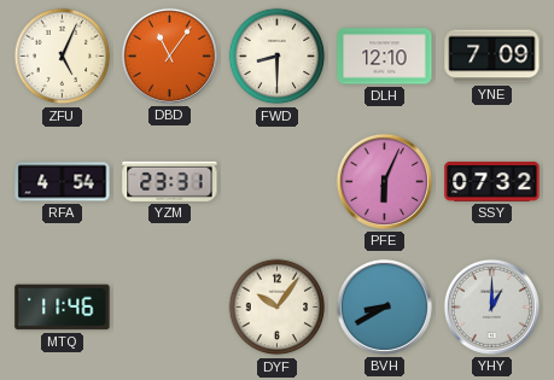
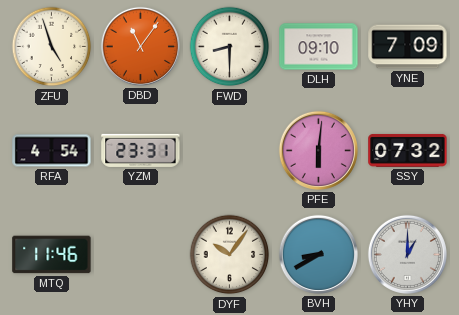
ZFU: 5:04 -> 4:57
DLH: 12:10 -> 09:10
PFE: 6:04 -> 6:01
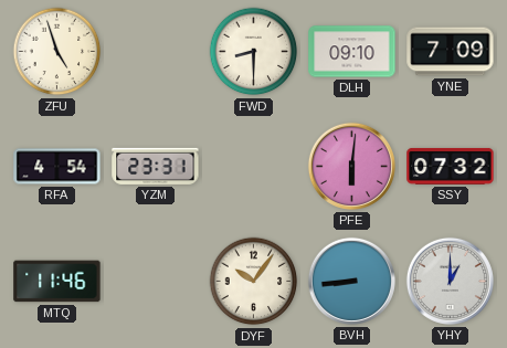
DBD: 11:06 -> none
BVH: 8:40 -> 8:44
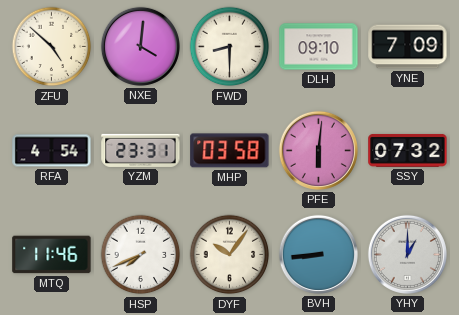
ZFU: 4:57 -> 4:52
NXE: none -> 4:01
MHP: none -> 03:58
HSP: none -> 7:41
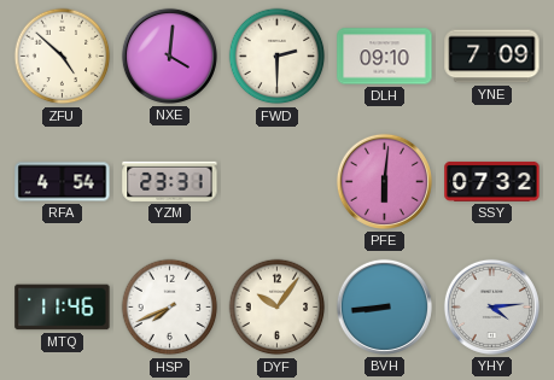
FWD: 8:30 -> 2:30
MHP: 03:58 -> none
YHY: 1:00 -> 4:14
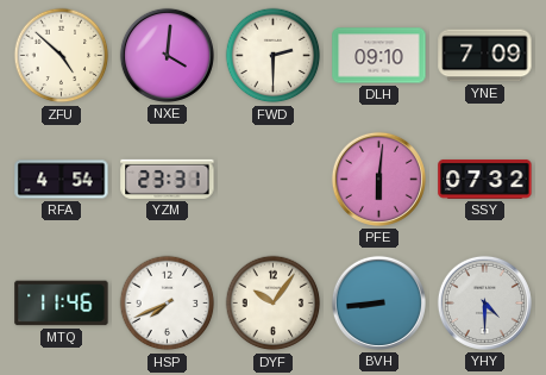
YHY: 4:14 -> 4:30
